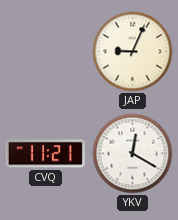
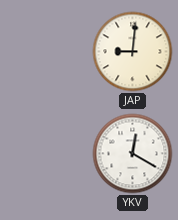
JAP: 9:04 -> 9:01
CVQ: 11:21 -> none
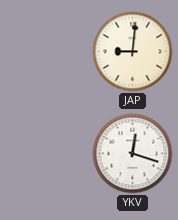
YKV: 12:20 -> 12:18
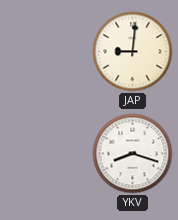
YKV: 12:18 -> 8:18
